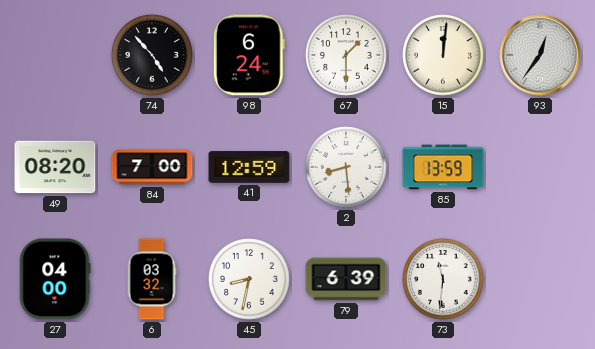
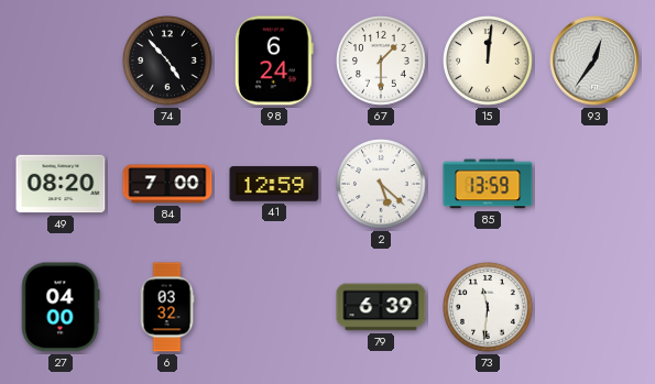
2: 8:29 -> 5:22
45: 8:32 -> none
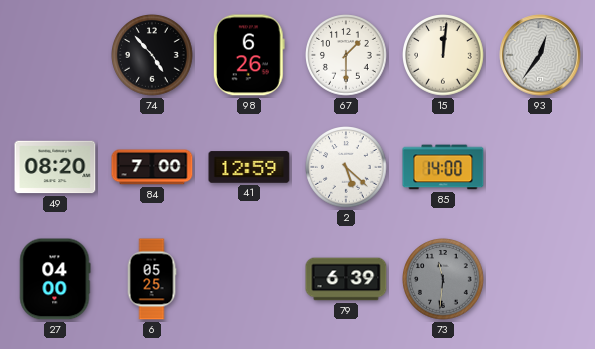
98: 6:24 -> 6:26
85: 13:59 -> 14:00
6: 03:32 -> 05:25
73 dial: white -> grey
